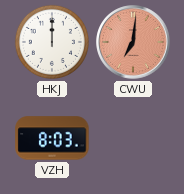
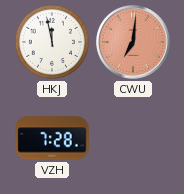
HKJ: 12:00 -> 11:58
VZH: 8:03 -> 7:28
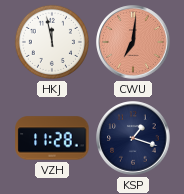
VZH: 7:28 -> 11:28
KSP: none -> 1:18
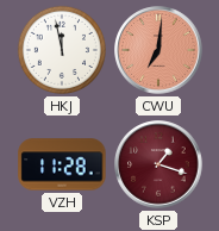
KSP dial: navy -> burgundy
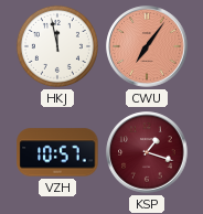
CWU: 7:01 -> 7:06
VZH: 11:28 -> 10:57
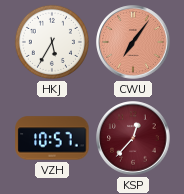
HKJ: 11:58 -> 5:35
KSP: 1:18 -> 12:37
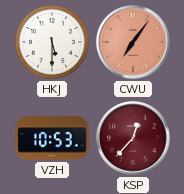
HKJ: 5:35 -> 5:30
VZH: 10:57 -> 10:53
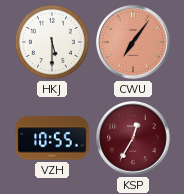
VZH: 10:53 -> 10:55
KSP: 12:37 -> 12:35
